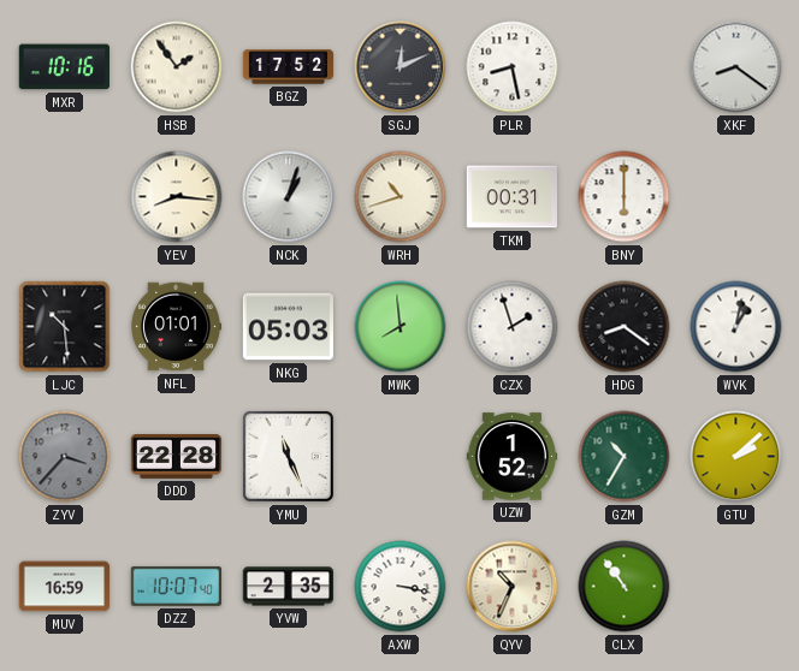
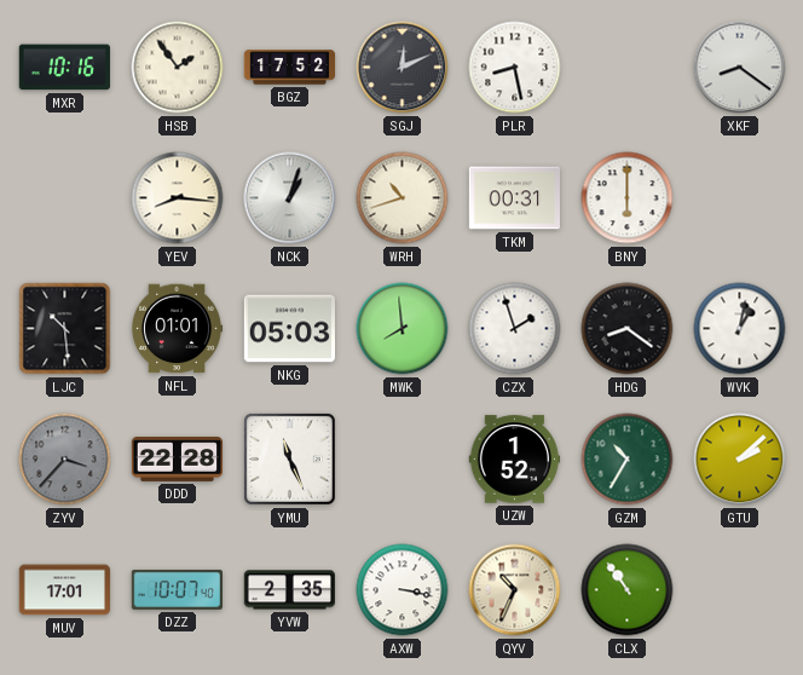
MUV: 16:59 -> 17:01
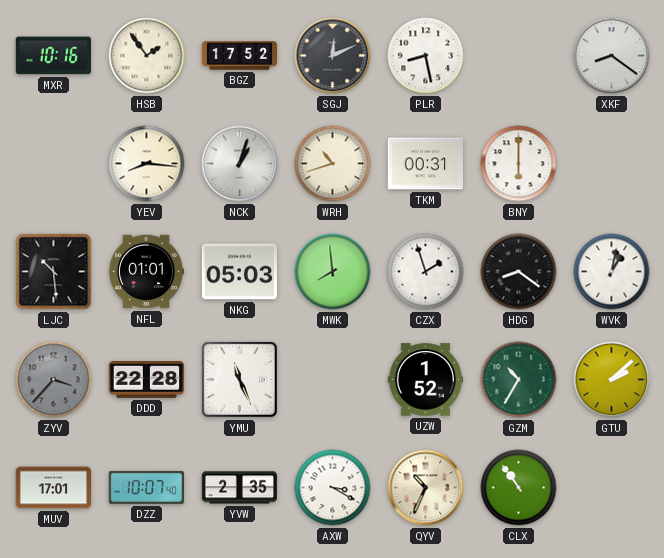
AXW: 3:17 -> 3:20
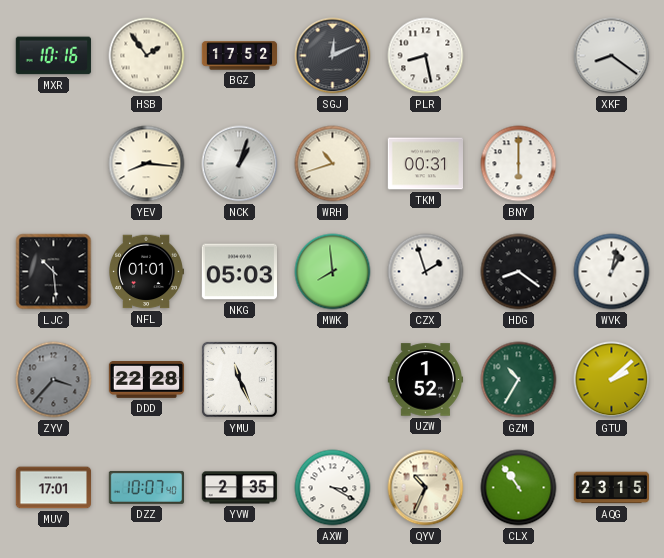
AQG: none -> 23:15
